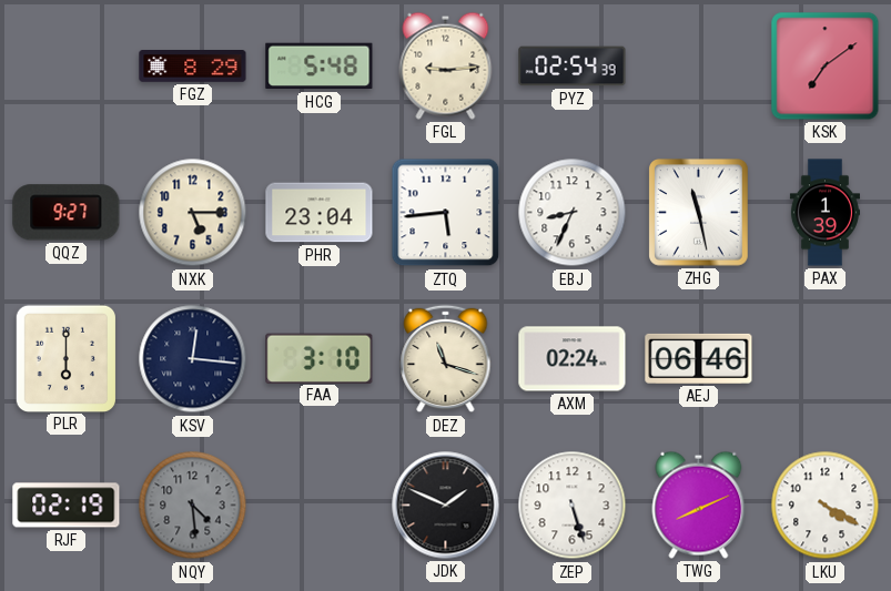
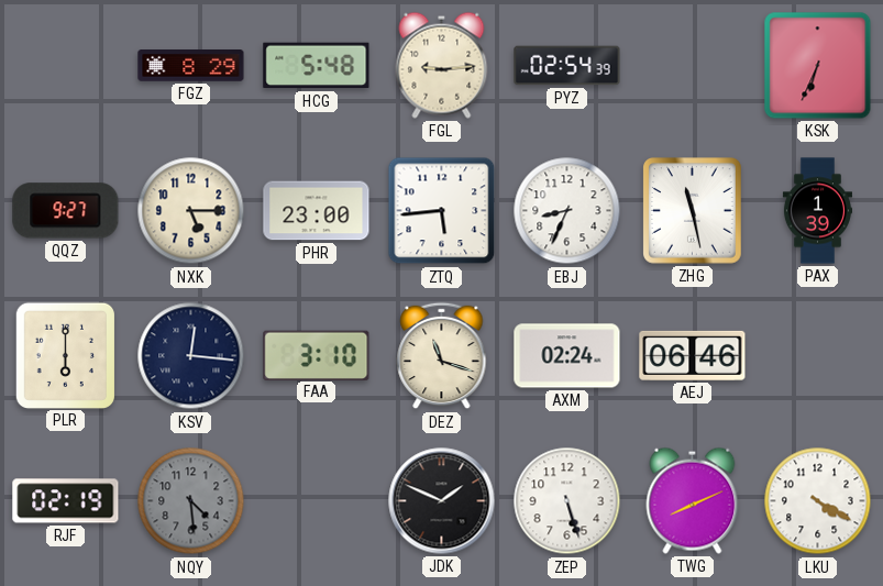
KSK: 7:09 -> 6:34
PHR: 23:04 -> 23:00
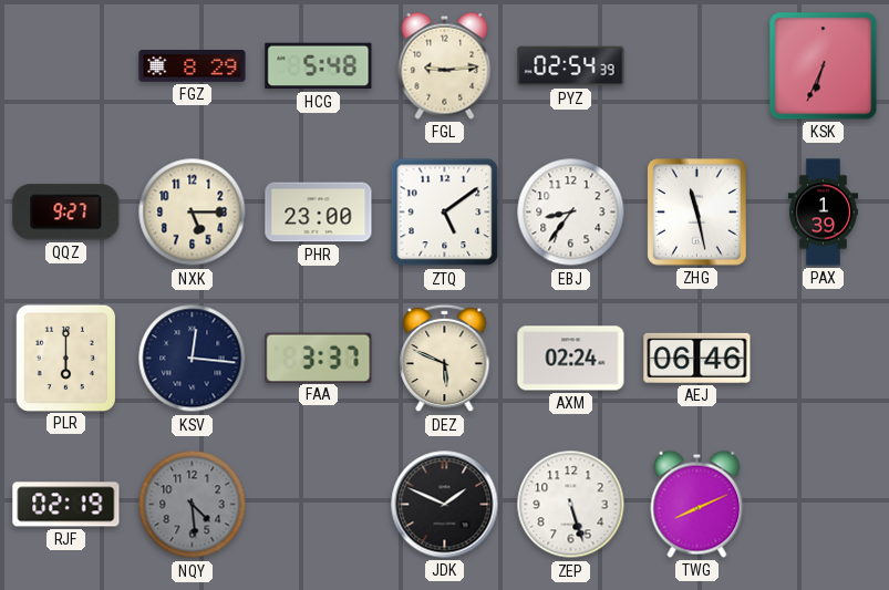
ZTQ: 5:44 -> 5:09
EBJ: 8:34 -> 8:36
FAA: 3:10 -> 3:37
DEZ: 11:18 -> 5:49
LKU: 4:20 -> none
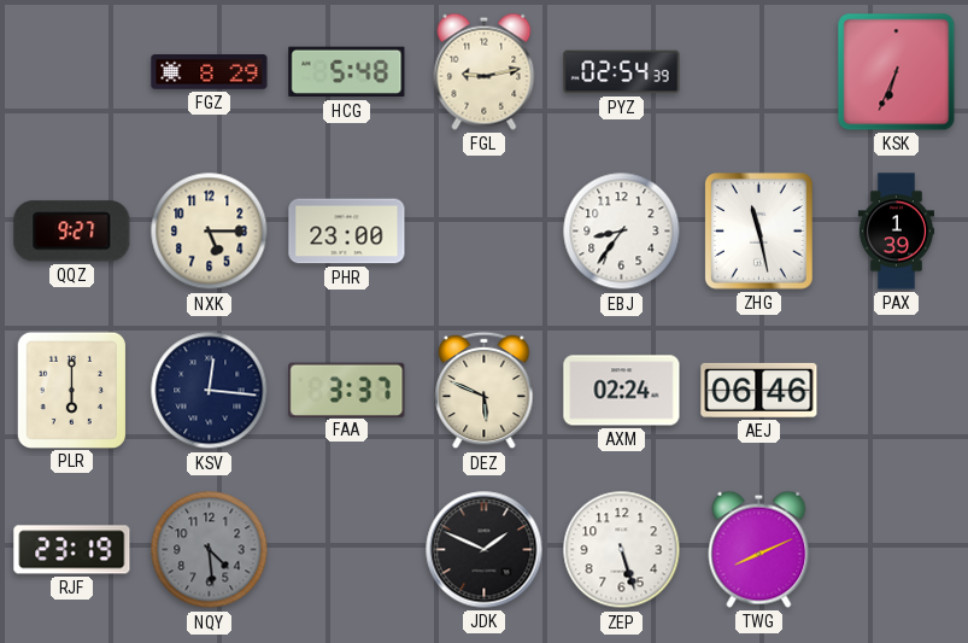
FGL: 9:14 -> 9:13
ZTQ: 5:09 -> none
RJF: 02:19 -> 23:19
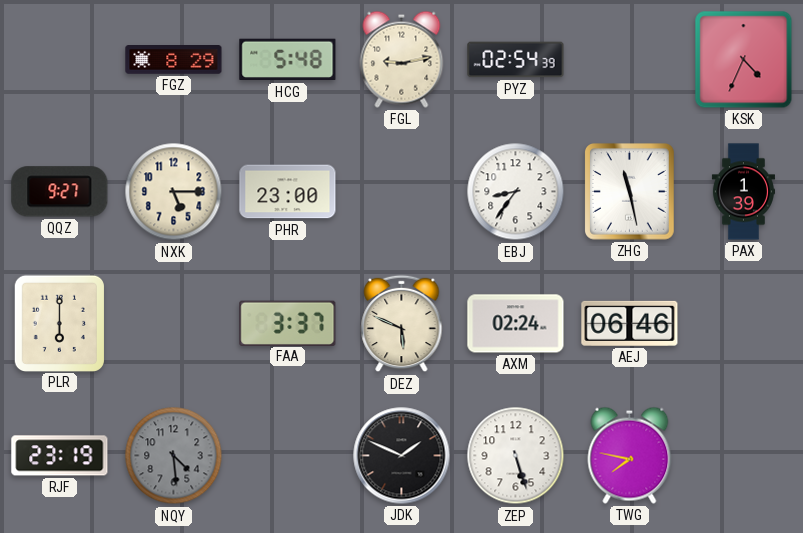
KSK: 6:34 -> 4:34
KSV: 12:16 -> none
TWG: 8:11 -> 7:47
